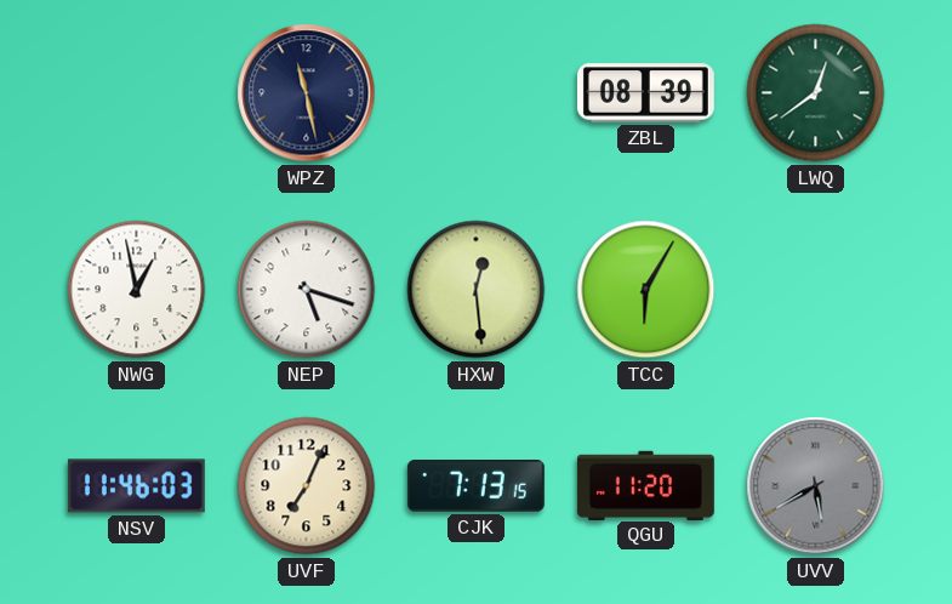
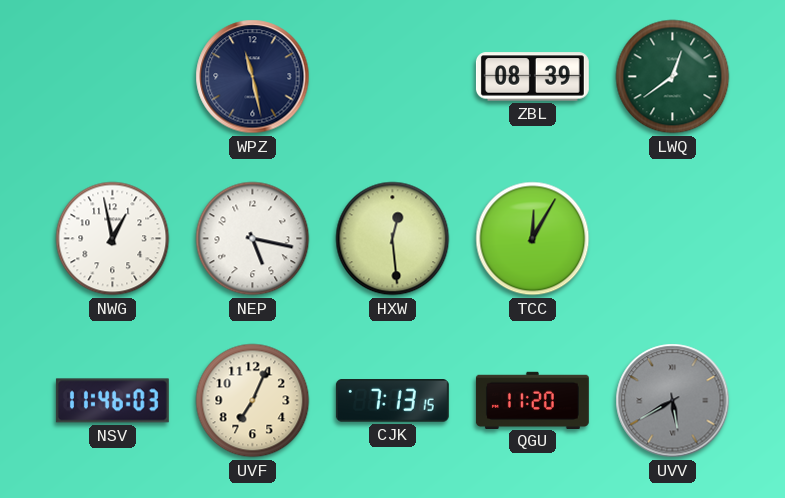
NEP: 5:18 -> 5:17
TCC: 6:05 -> 12:05
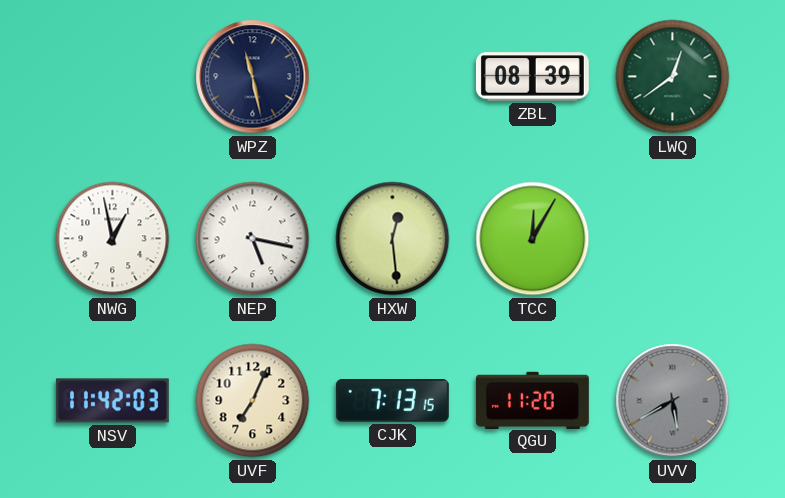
NSV: 11:46 -> 11:42
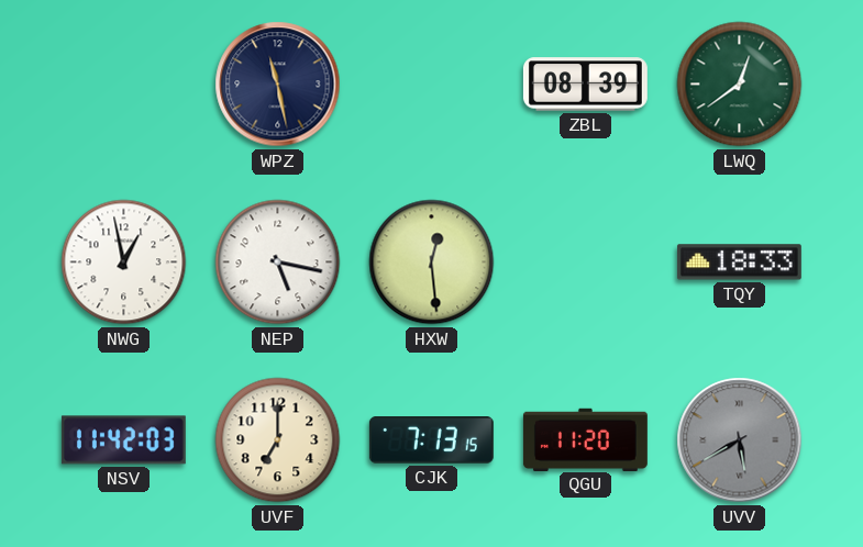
TCC: 12:05 -> none
TQY: none -> 18:33
UVF: 7:04 -> 7:00
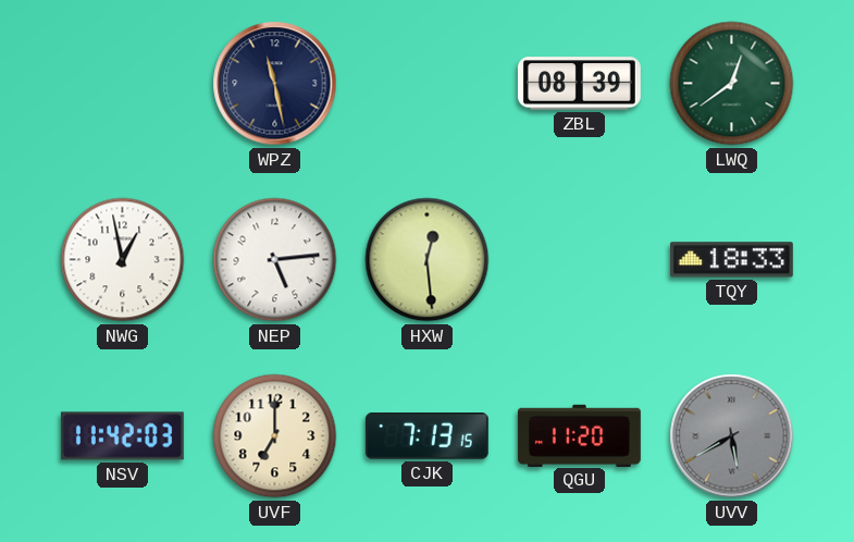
NEP: 5:17 -> 5:14
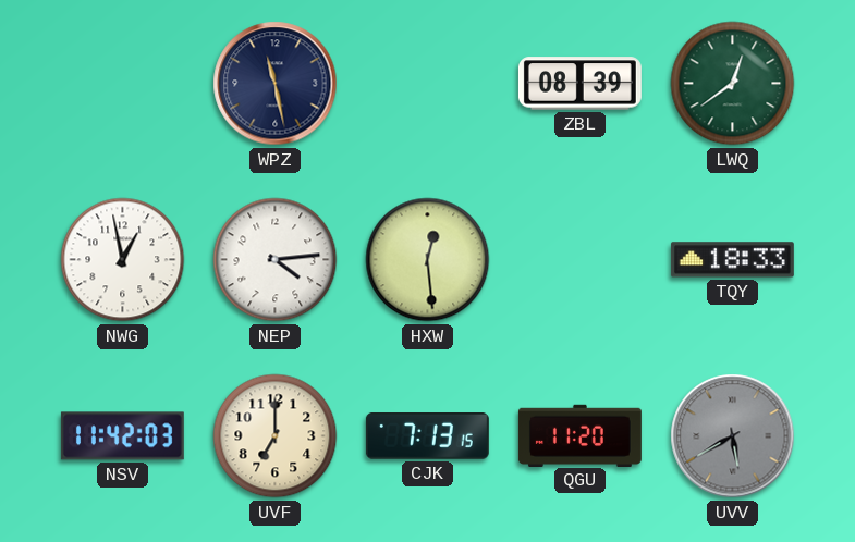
NEP: 5:14 -> 4:14
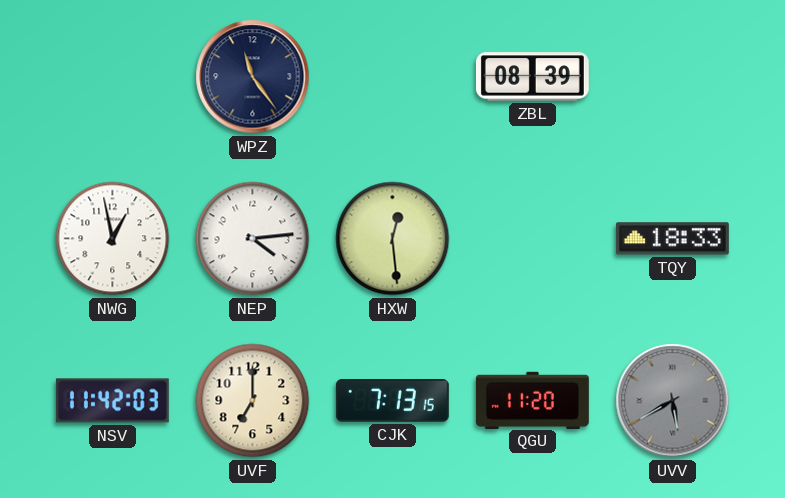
WPZ: 11:28 -> 11:24
LWQ: 12:39 -> none
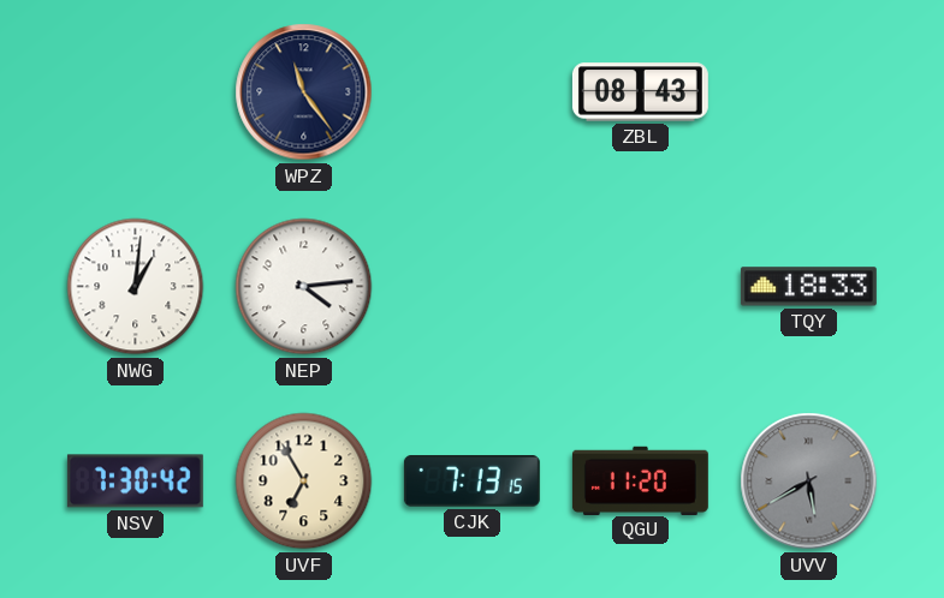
ZBL: 08:39 -> 08:43
NWG: 12:58 -> 1:01
HXW: 12:29 -> none
NSV: 11:42 -> 7:30
UVF: 7:00 -> 6:55
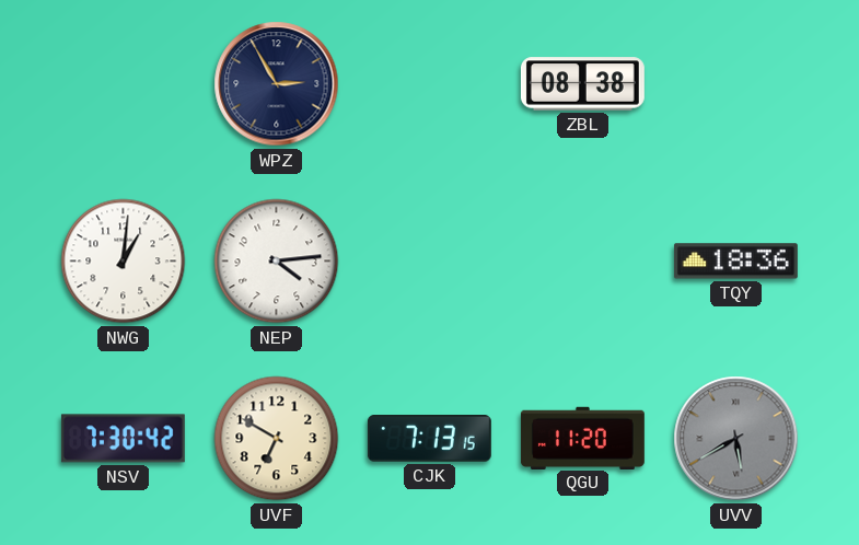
WPZ: 11:24 -> 2:55
ZBL: 08:43 -> 08:38
TQY: 18:33 -> 18:36
UVF: 6:55 -> 6:50
